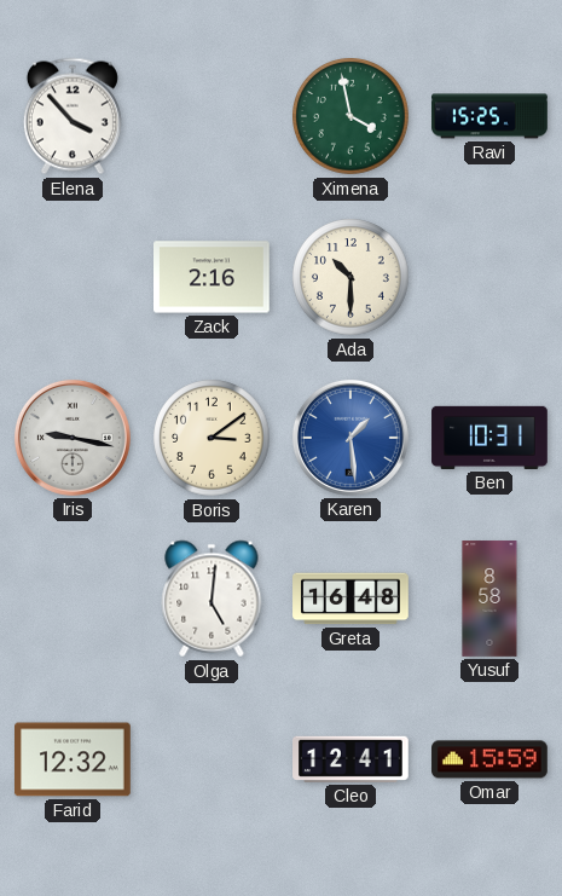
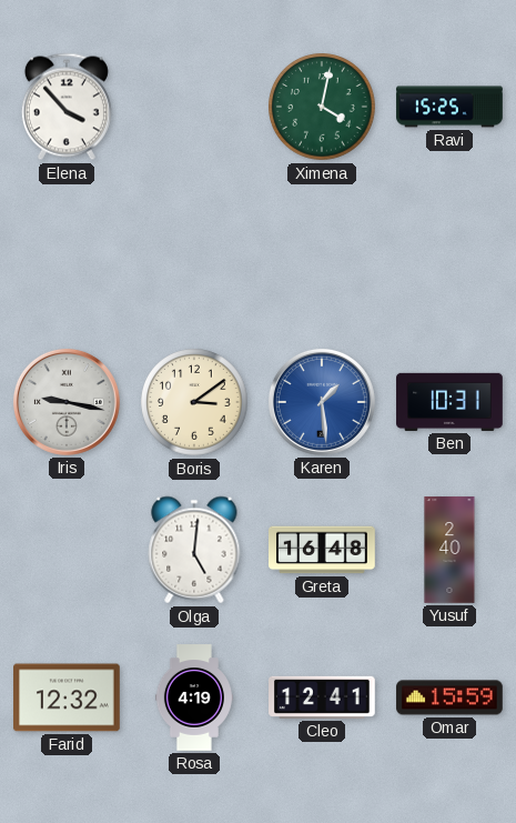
Ximena: 3:58 -> 4:02
Zack: 2:16 -> none
Ada: 10:30 -> none
Yusuf: 8:58 -> 2:40
Rosa: none -> 4:19
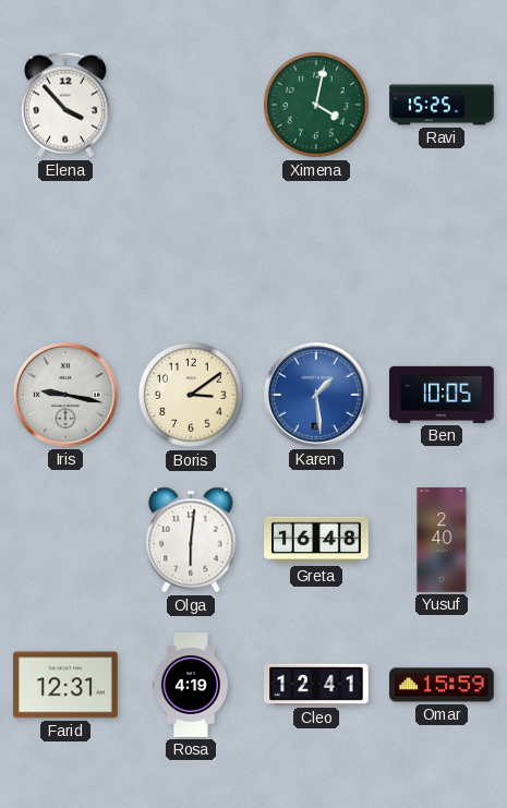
Ben: 10:31 -> 10:05
Olga: 5:01 -> 6:01
Farid: 12:32 -> 12:31
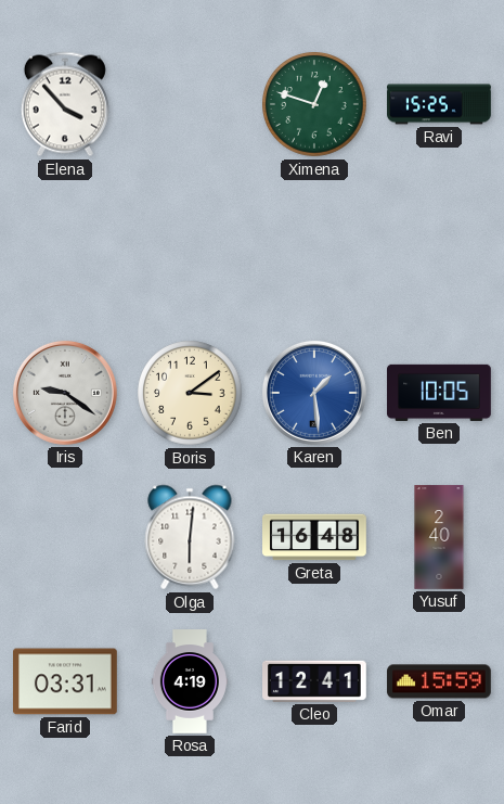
Ximena: 4:02 -> 12:48
Iris: 9:17 -> 9:21
Farid: 12:31 -> 03:31
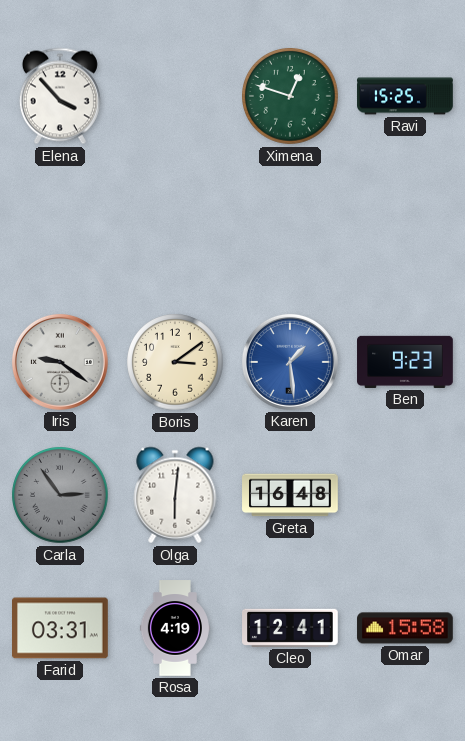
Ben: 10:05 -> 9:23
Carla: none -> 2:54
Yusuf: 2:40 -> none
Omar: 15:59 -> 15:58
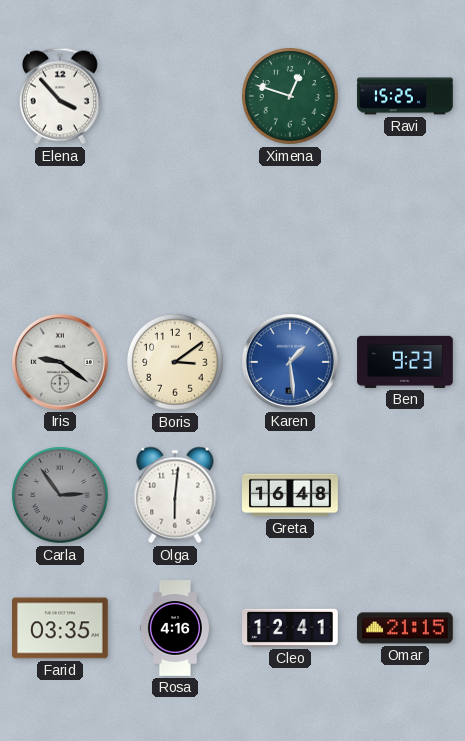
Farid: 03:31 -> 03:35
Rosa: 4:19 -> 4:16
Omar: 15:58 -> 21:15
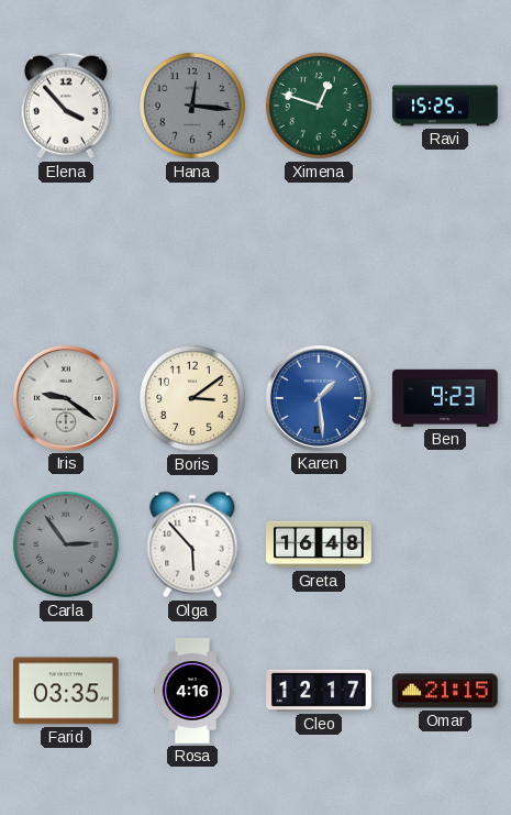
Hana: none -> 12:16
Olga: 6:01 -> 5:53
Cleo: 12:41 -> 12:17
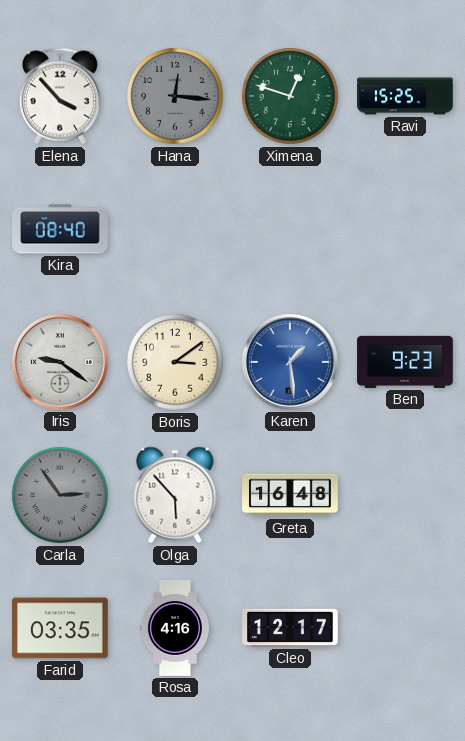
Kira: none -> 08:40
Omar: 21:15 -> none
